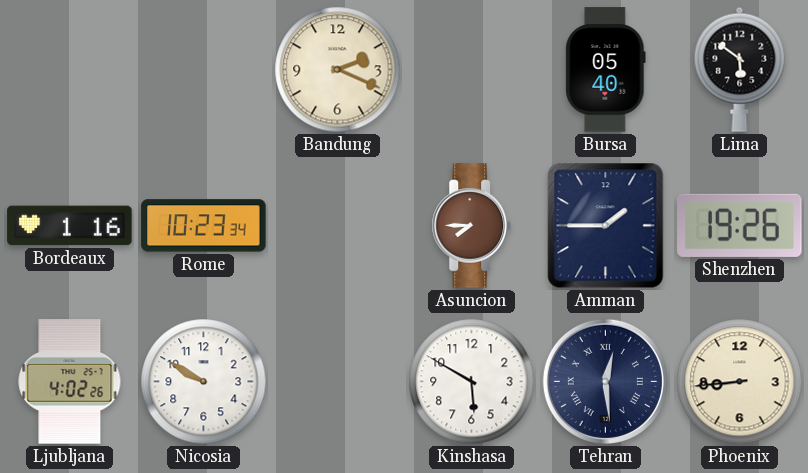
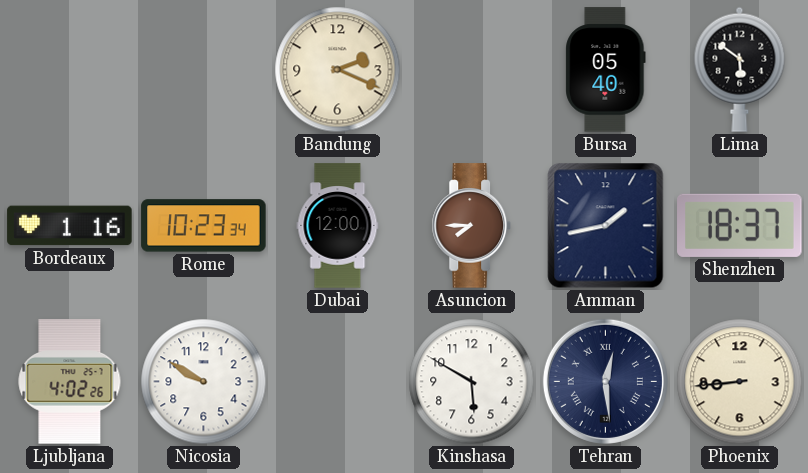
Dubai: none -> 12:00
Amman: 1:45 -> 1:43
Shenzhen: 19:26 -> 18:37
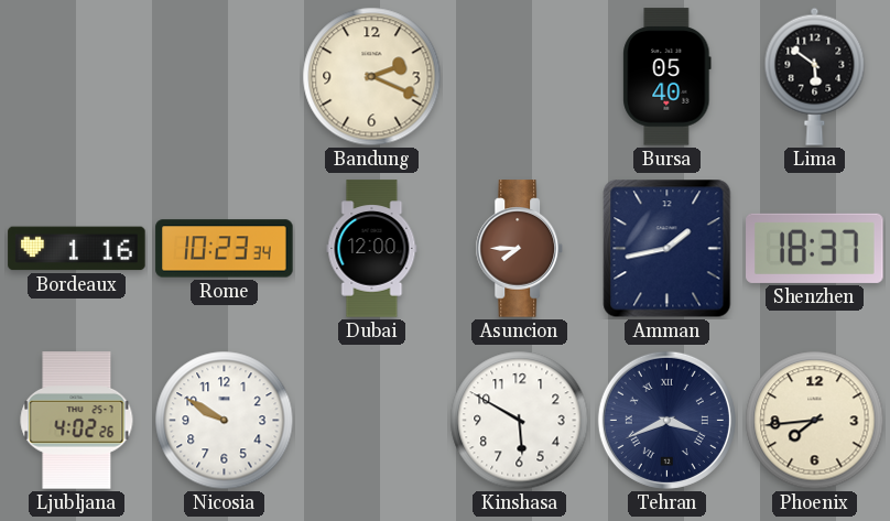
Tehran: 12:29 -> 3:41
Phoenix: 8:44 -> 7:44
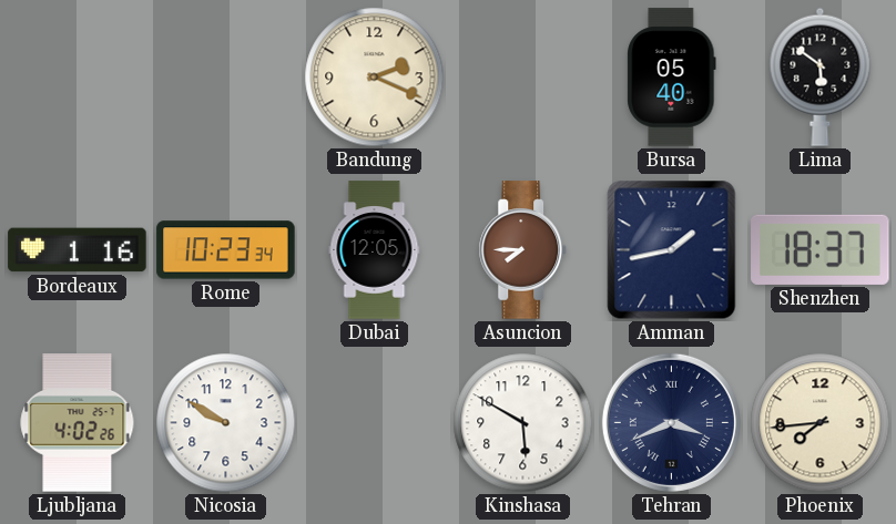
Dubai: 12:00 -> 12:05
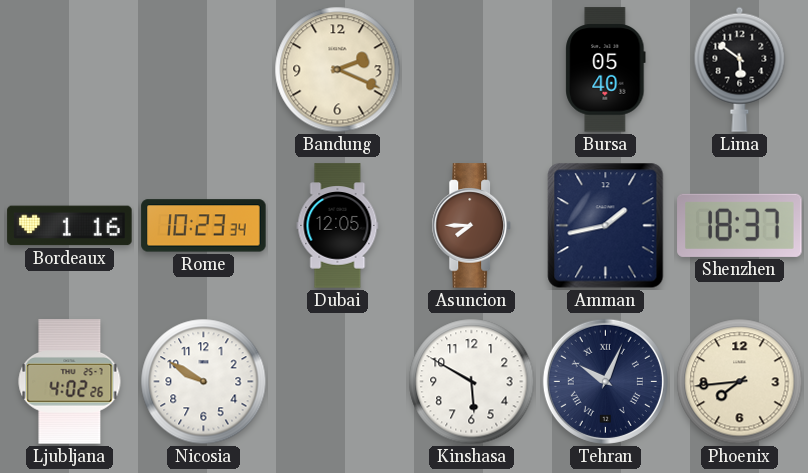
Tehran: 3:41 -> 10:04
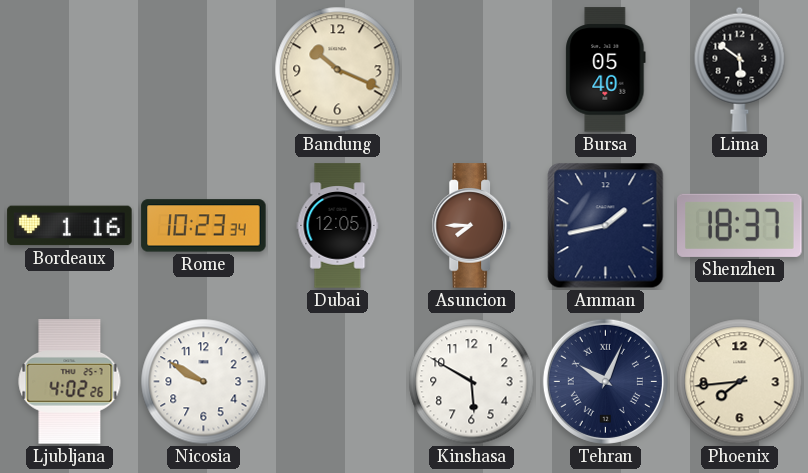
Bandung: 2:19 -> 10:19
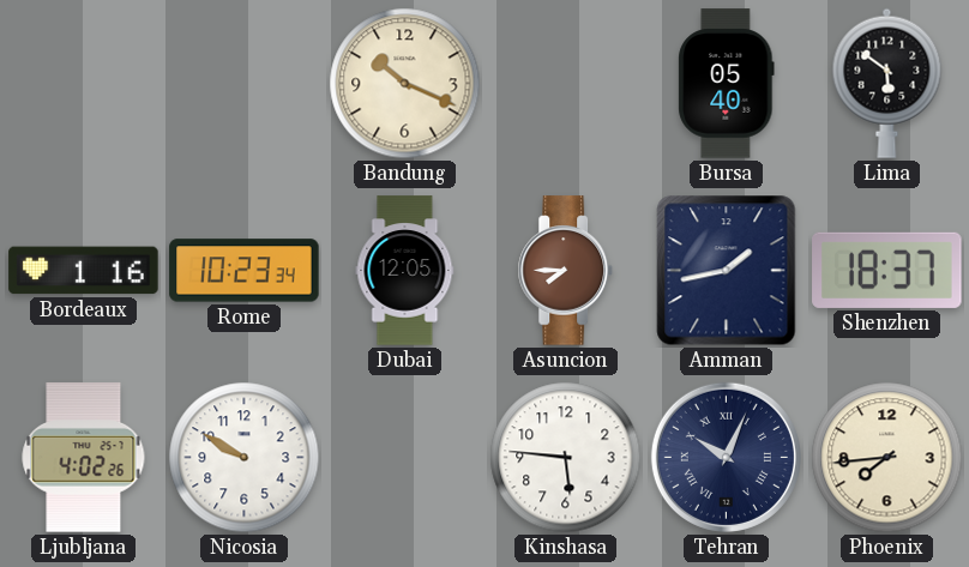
Kinshasa: 5:50 -> 5:46
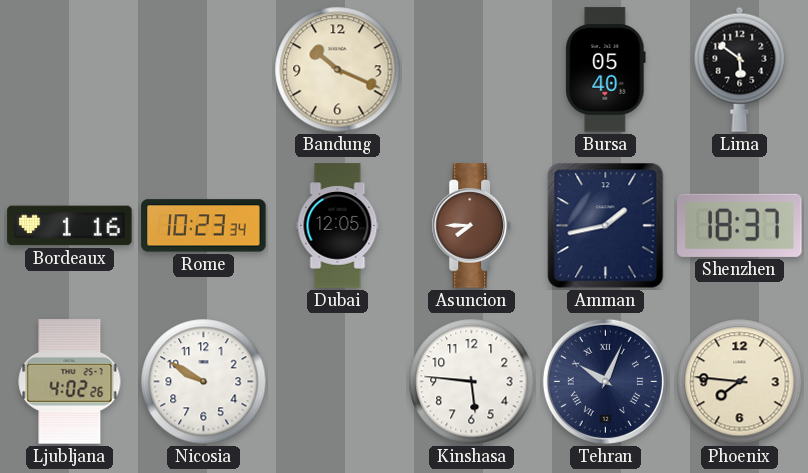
Phoenix: 7:44 -> 7:46
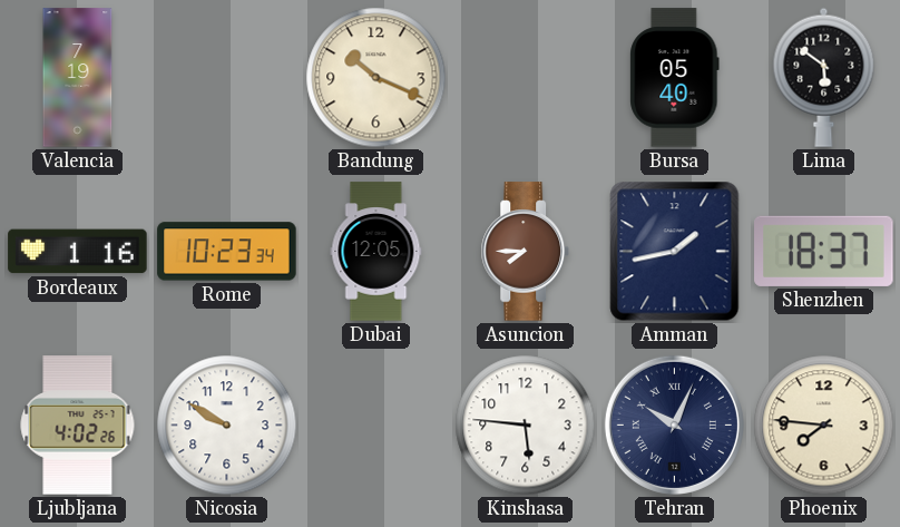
Valencia: none -> 7:19
